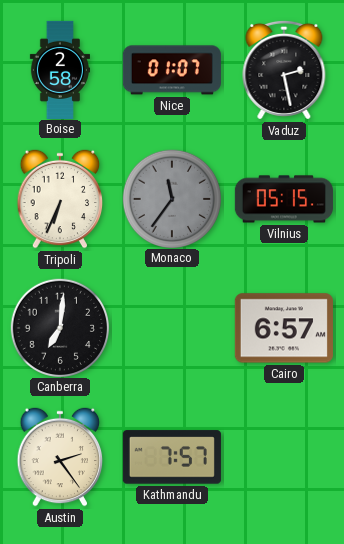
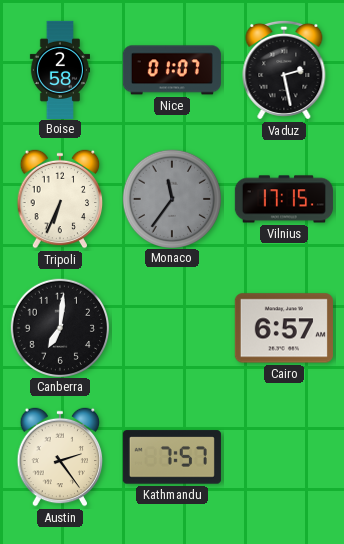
Vilnius: 05:15 -> 17:15
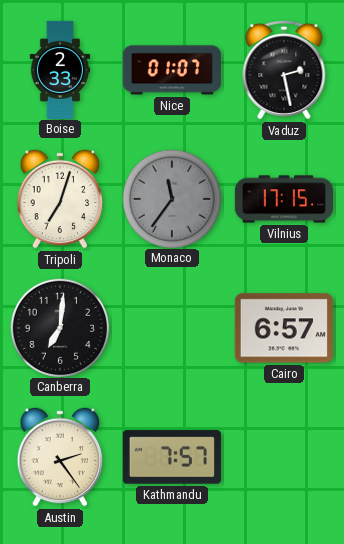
Boise: 2:58 -> 2:33
Tripoli: 6:34 -> 7:03
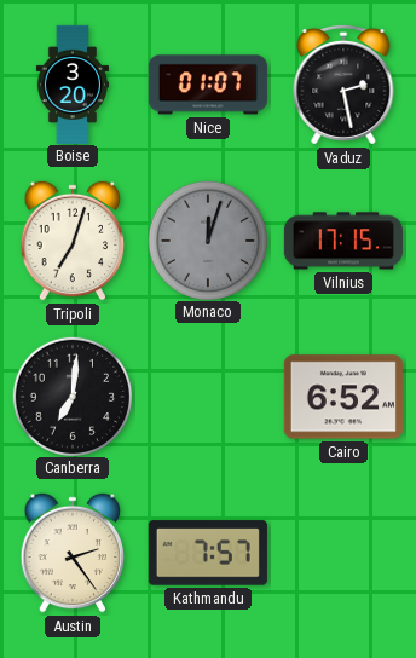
Boise: 2:33 -> 3:20
Monaco: 11:36 -> 12:03
Cairo: 6:57 -> 6:52
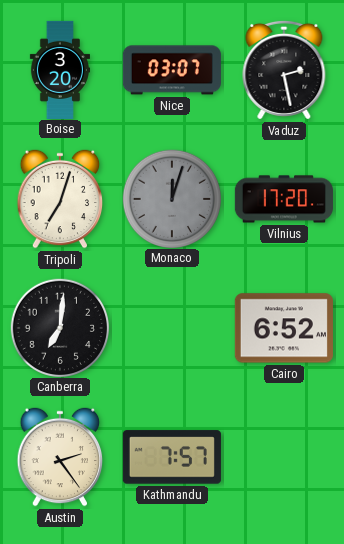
Nice: 01:07 -> 03:07
Vilnius: 17:15 -> 17:20
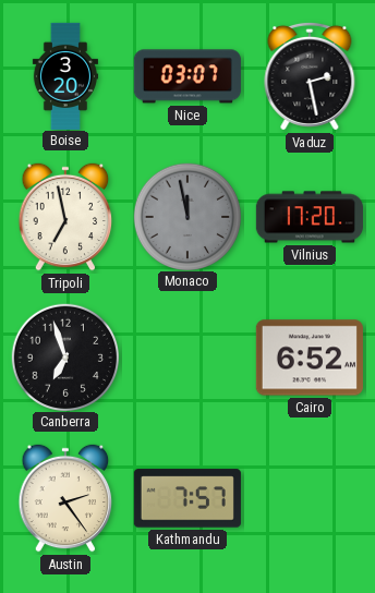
Tripoli: 7:03 -> 6:58
Monaco: 12:03 -> 11:58
Canberra: 7:01 -> 6:57
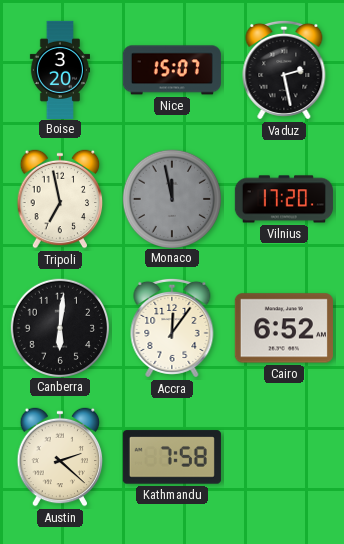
Nice: 03:07 -> 15:07
Canberra: 6:57 -> 6:01
Accra: none -> 12:06
Austin: 2:24 -> 2:22
Kathmandu: 7:57 -> 7:58
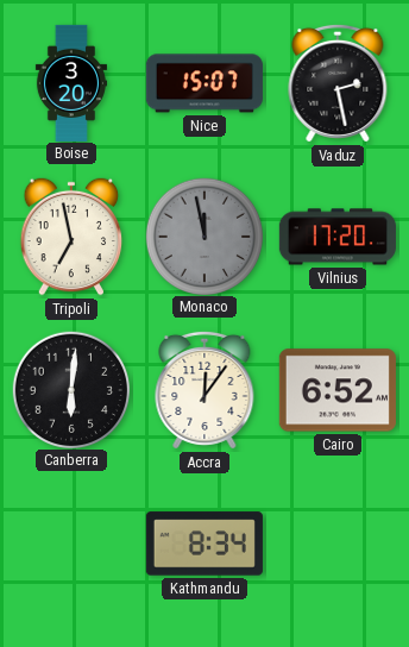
Austin: 2:22 -> none
Kathmandu: 7:58 -> 8:34
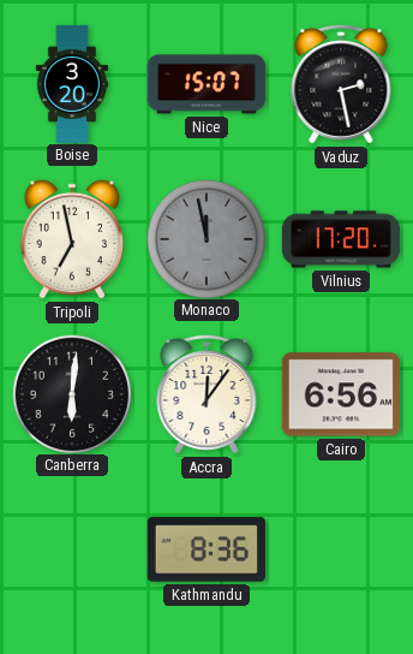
Cairo: 6:52 -> 6:56
Kathmandu: 8:34 -> 8:36
